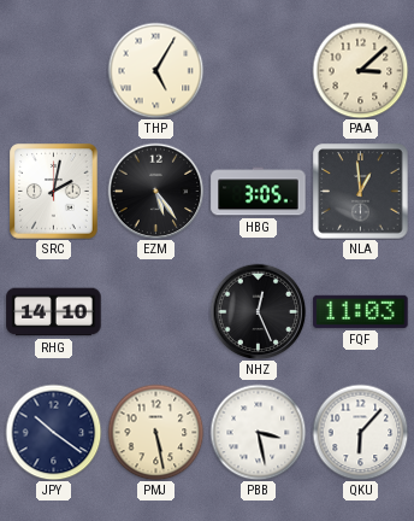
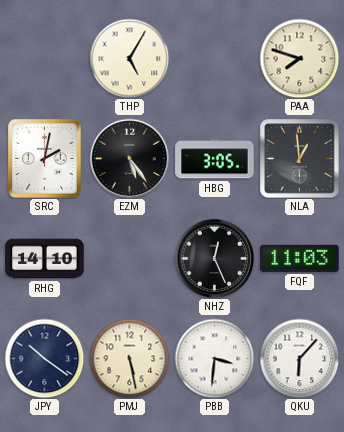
PAA: 3:08 -> 7:48
PBB: 3:28 -> 3:31
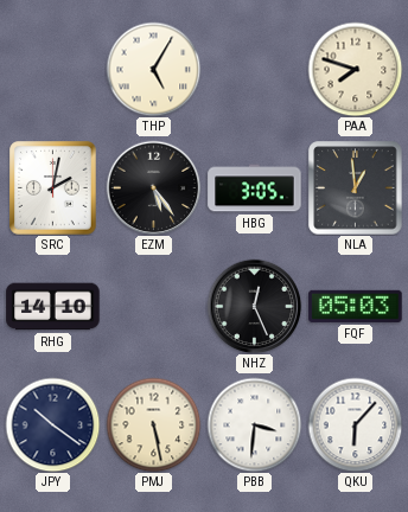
FQF: 11:03 -> 05:03
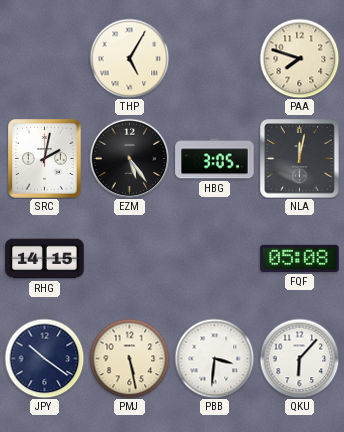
NLA: 12:59 -> 12:02
RHG: 14:10 -> 14:15
NHZ: 12:26 -> none
FQF: 05:03 -> 05:08
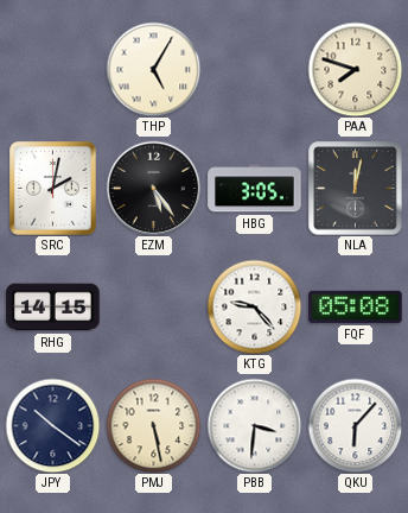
KTG: none -> 9:23
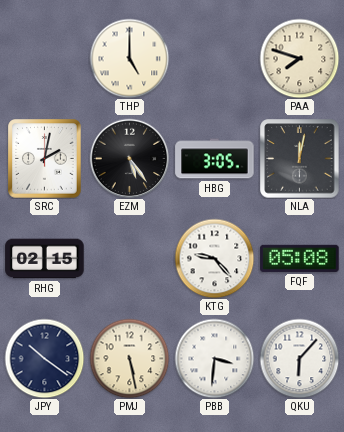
THP: 5:05 -> 5:00
RHG: 14:15 -> 02:15
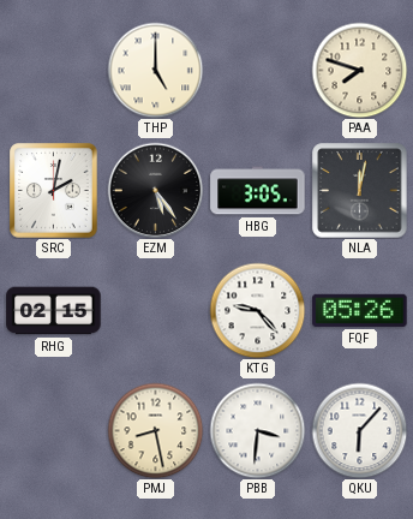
FQF: 05:08 -> 05:26
JPY: 10:21 -> none
PMJ: 5:28 -> 8:28
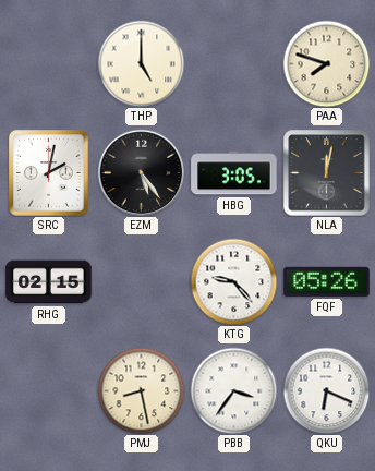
PBB: 3:31 -> 3:36
QKU: 6:07 -> 6:19
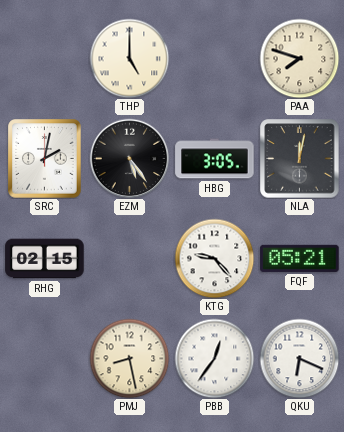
FQF: 05:26 -> 05:21
PBB: 3:36 -> 12:36
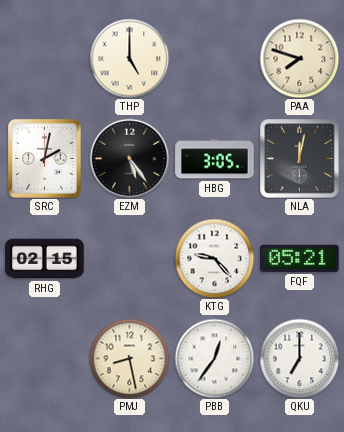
QKU: 6:19 -> 7:00
